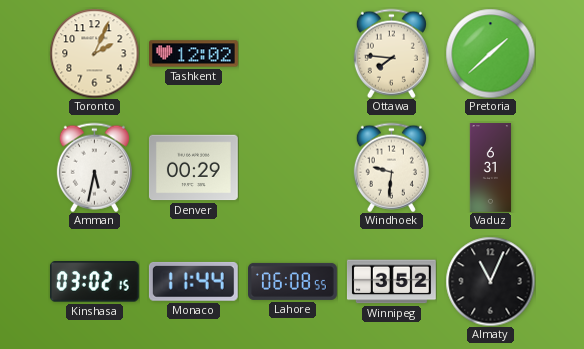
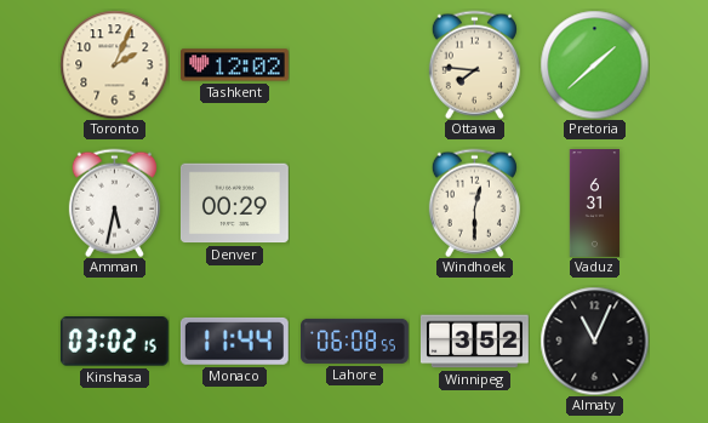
Windhoek: 9:31 -> 12:30
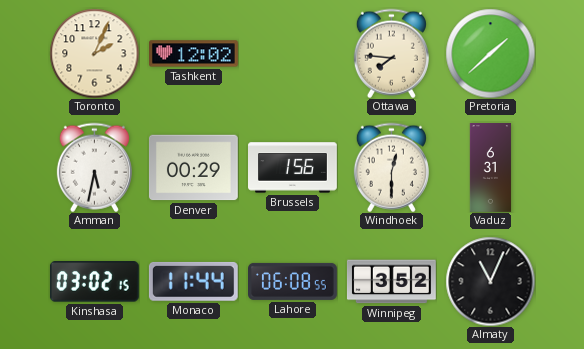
Brussels: none -> 1:56
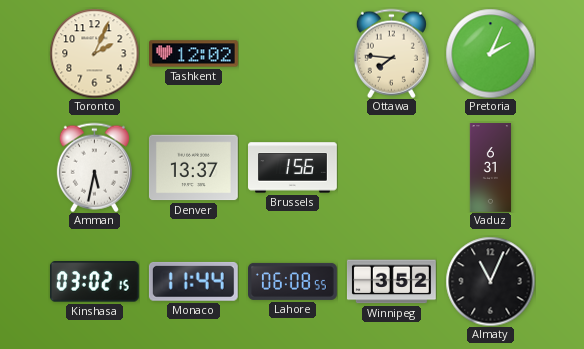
Pretoria: 1:38 -> 2:04
Denver: 00:29 -> 13:37
Windhoek: 12:30 -> none
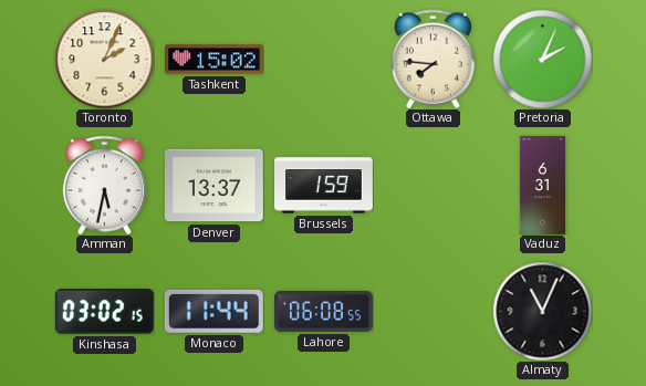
Tashkent: 12:02 -> 15:02
Brussels: 1:56 -> 1:59
Winnipeg: 3:52 -> none
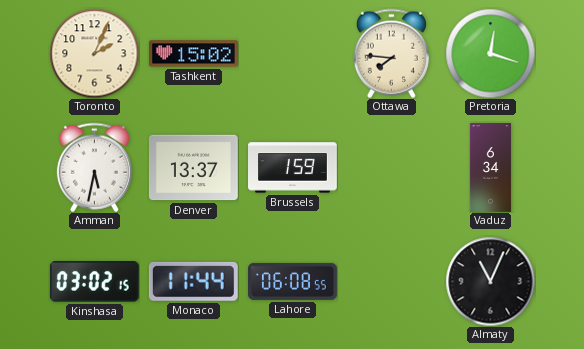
Pretoria: 2:04 -> 12:18
Vaduz: 6:31 -> 6:34
